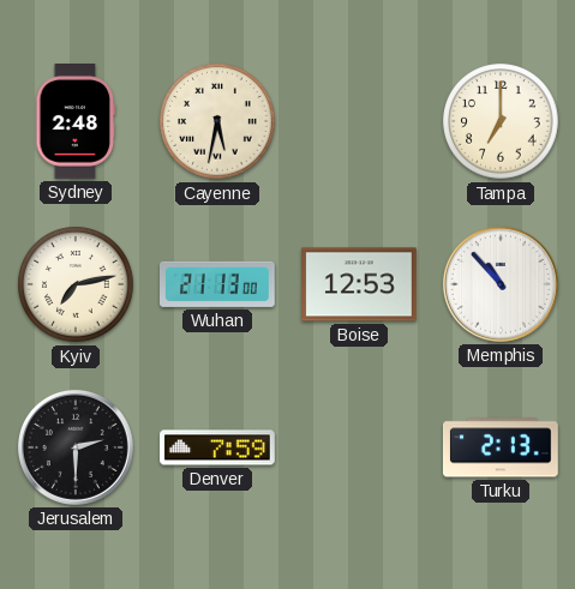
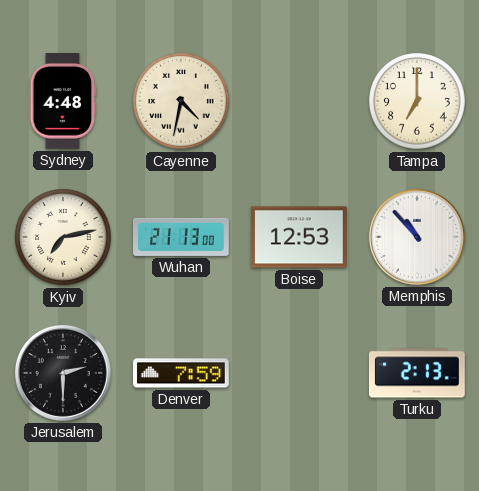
Sydney: 2:48 -> 4:48
Cayenne: 5:32 -> 4:32
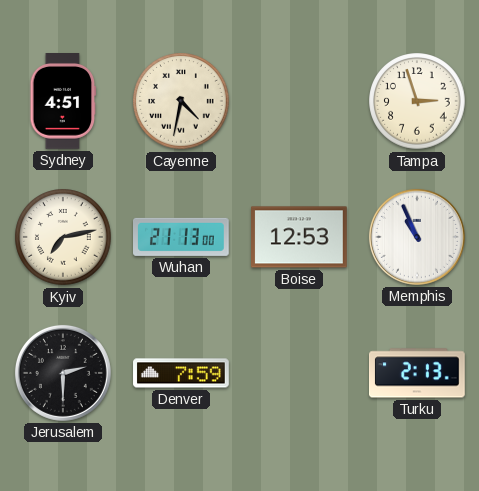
Sydney: 4:48 -> 4:51
Tampa: 7:00 -> 2:57
Memphis: 10:53 -> 10:56
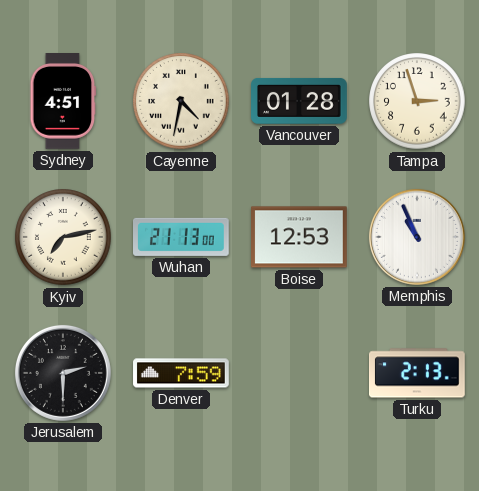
Vancouver: none -> 01:28
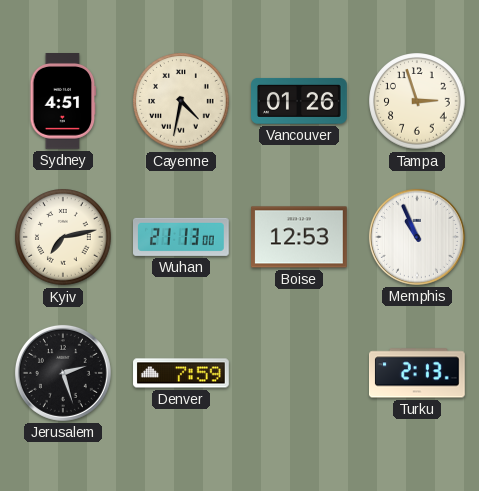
Vancouver: 01:28 -> 01:26
Jerusalem: 2:30 -> 2:27
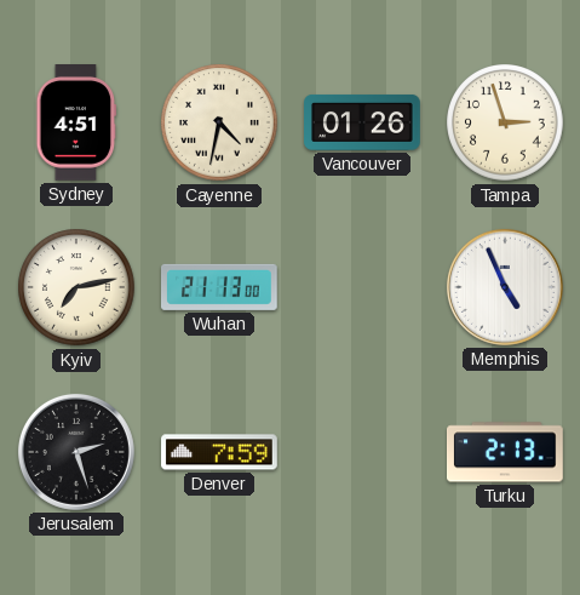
Boise: 12:53 -> none
Memphis: 10:56 -> 4:56
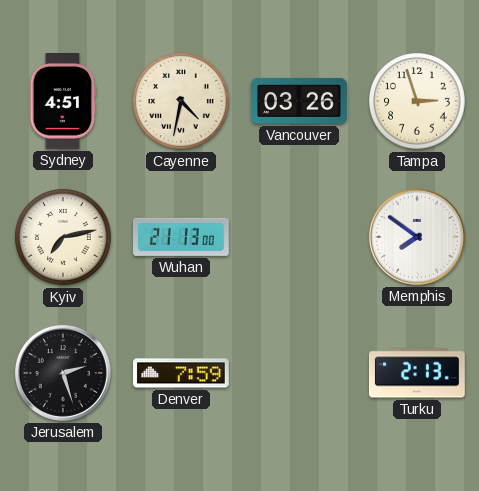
Vancouver: 01:26 -> 03:26
Memphis: 4:56 -> 7:51
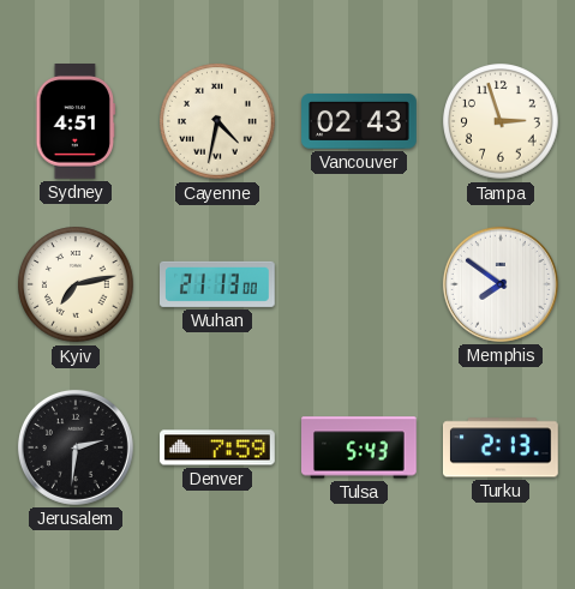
Vancouver: 03:26 -> 02:43
Jerusalem: 2:27 -> 2:31
Tulsa: none -> 5:43
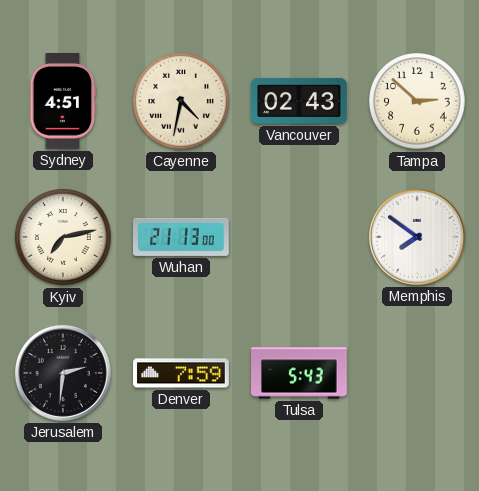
Tampa: 2:57 -> 2:52
Turku: 2:13 -> none
